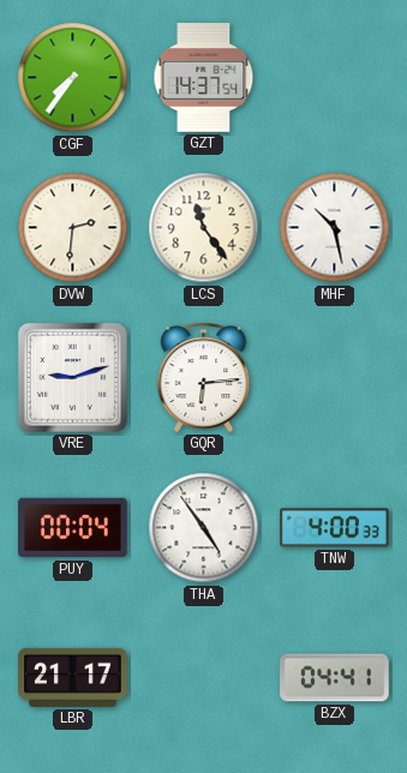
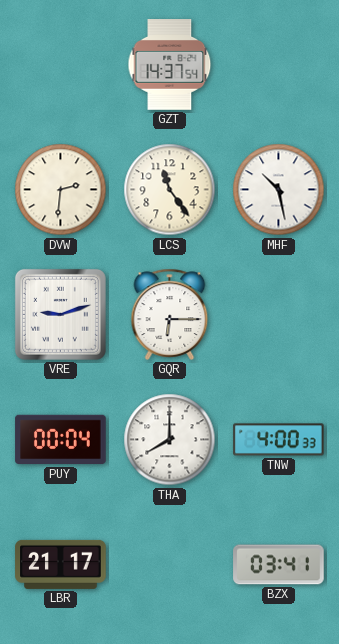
CGF: 7:36 -> none
GQR: 6:14 -> 6:15
THA: 4:54 -> 8:00
BZX: 04:41 -> 03:41
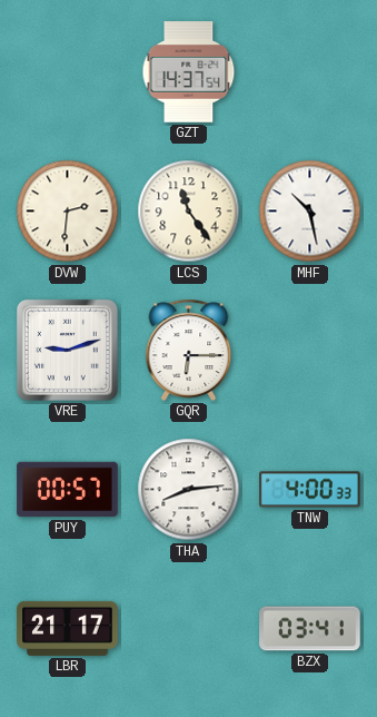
PUY: 00:04 -> 00:57
THA: 8:00 -> 8:14
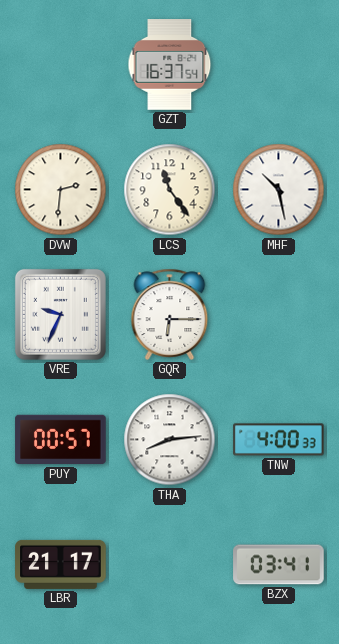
GZT: 14:37 -> 16:37
VRE: 9:12 -> 9:34
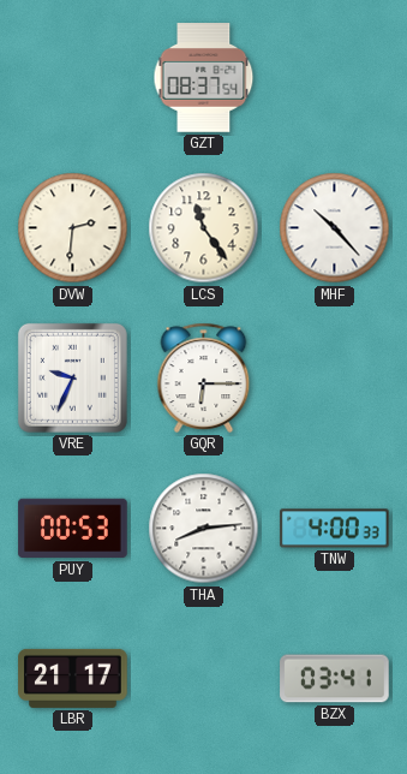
GZT: 16:37 -> 08:37
MHF: 10:28 -> 10:23
PUY: 00:57 -> 00:53
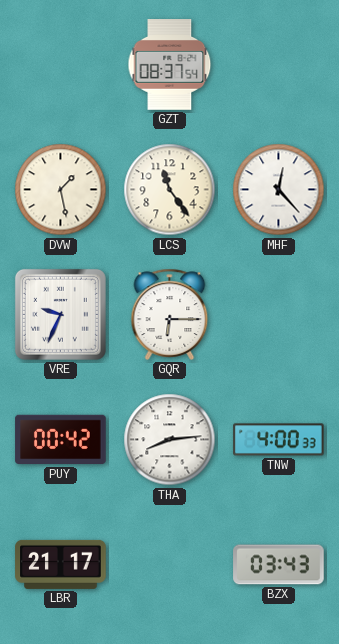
DVW: 2:31 -> 1:28
MHF: 10:23 -> 12:23
PUY: 00:53 -> 00:42
BZX: 03:41 -> 03:43
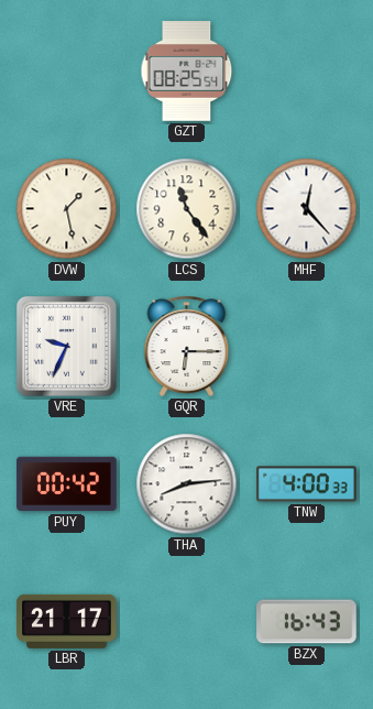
GZT: 08:37 -> 08:25
BZX: 03:43 -> 16:43
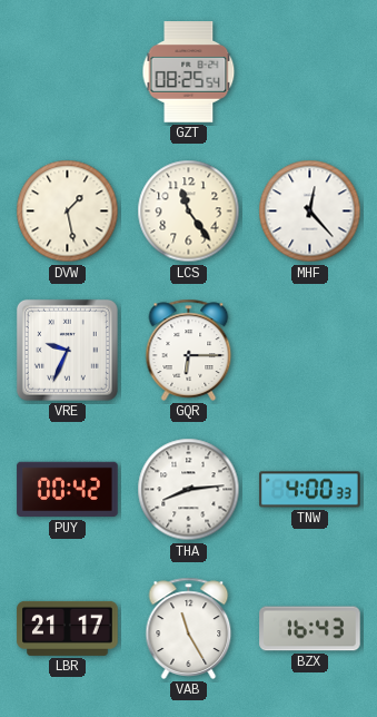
VAB: none -> 11:25
